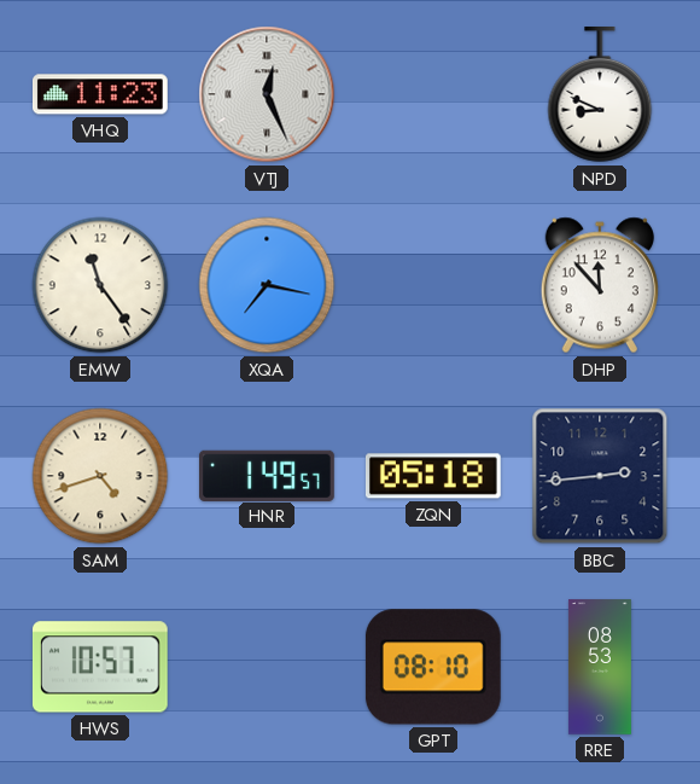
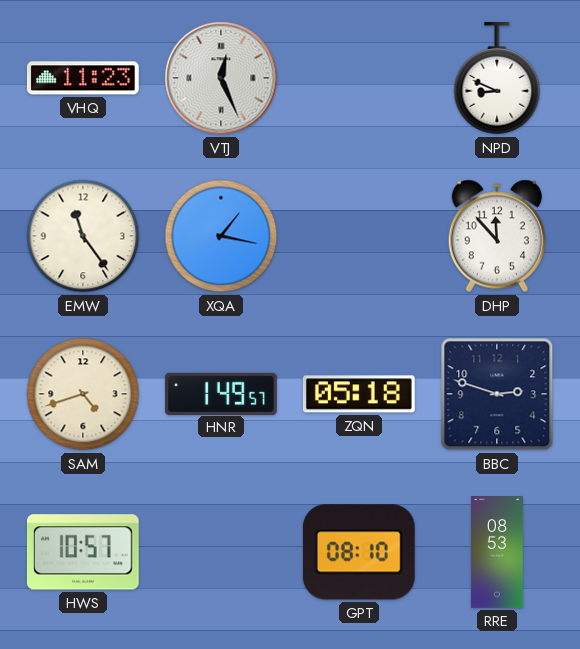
XQA: 7:17 -> 1:17
BBC: 2:44 -> 2:48
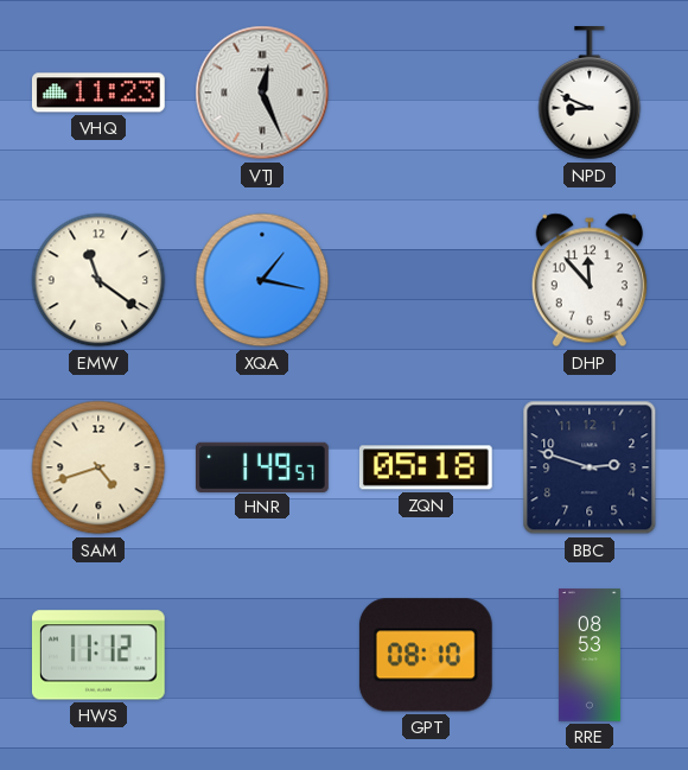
EMW: 11:24 -> 11:21
HWS: 10:57 -> 11:12
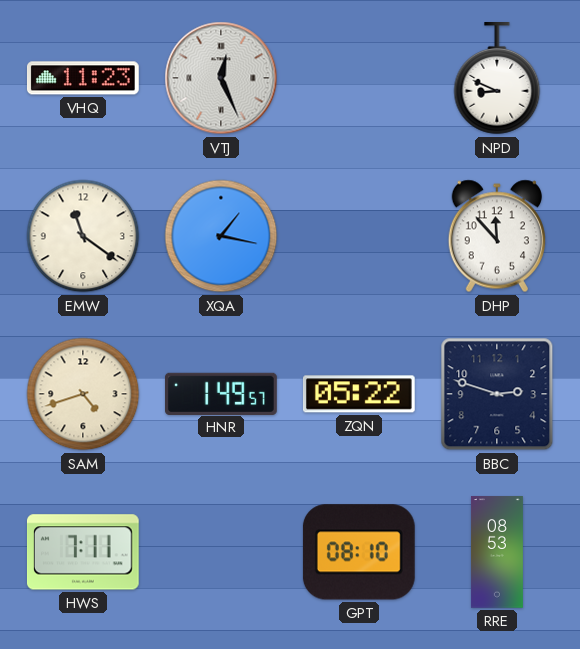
ZQN: 05:18 -> 05:22
HWS: 11:12 -> 7:11
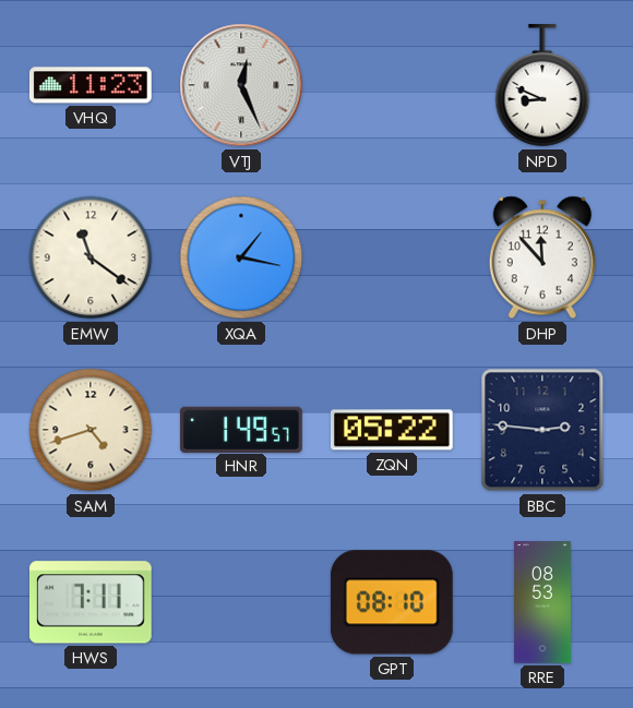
BBC: 2:48 -> 2:46
